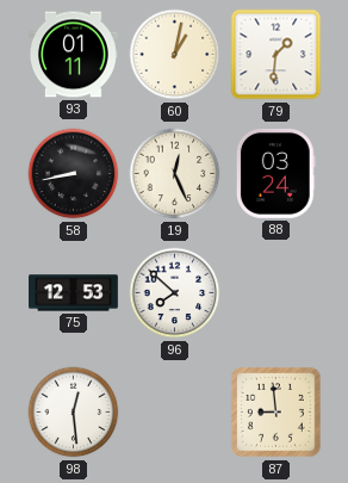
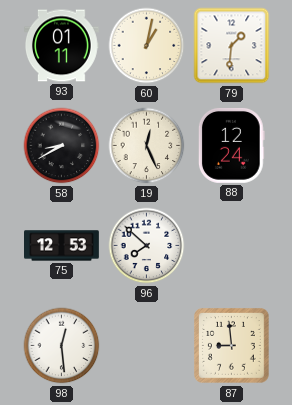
58: 8:43 -> 8:40
88: 03:24 -> 12:24
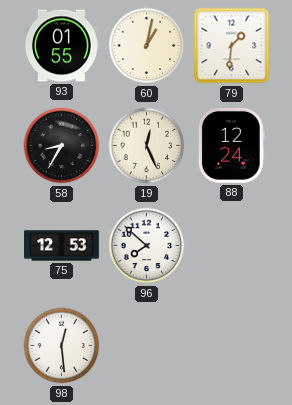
93: 01:11 -> 01:55
58: 8:40 -> 8:35
87: 8:59 -> none
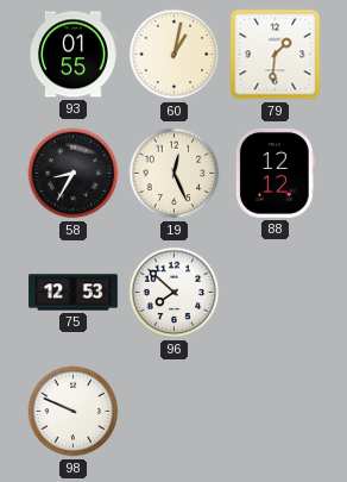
88: 12:24 -> 12:12
98: 12:29 -> 9:49
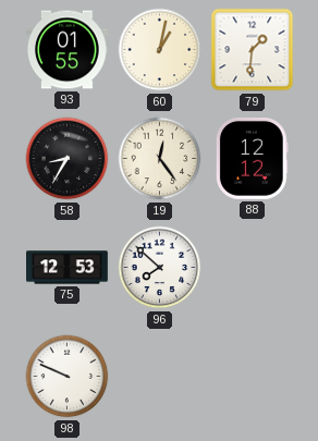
19: 12:26 -> 12:24
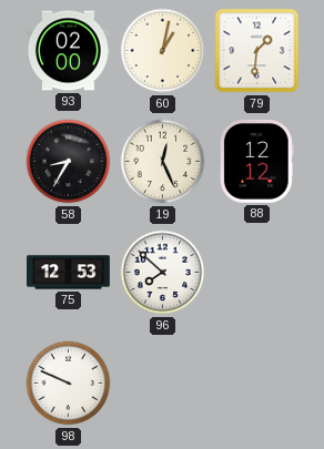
93: 01:55 -> 02:00
19: 12:24 -> 12:26
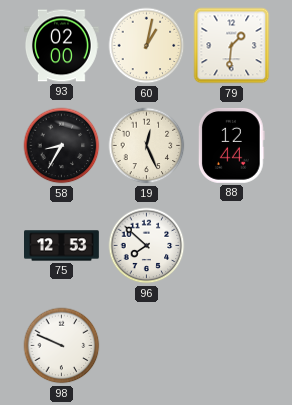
88: 12:12 -> 12:44
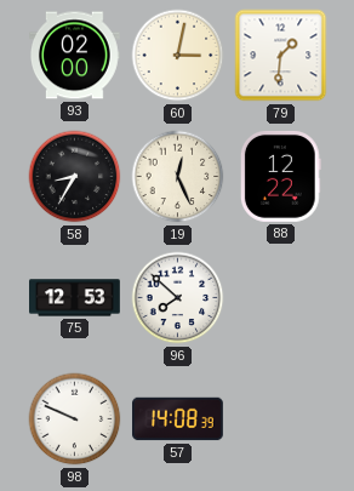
60: 1:02 -> 3:02
88: 12:44 -> 12:22
57: none -> 14:08
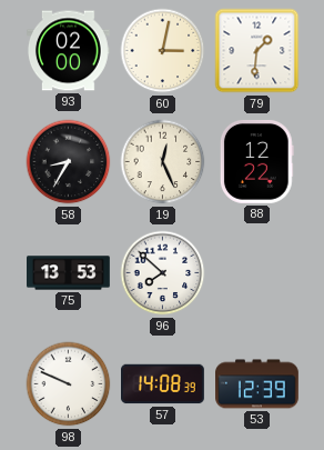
75: 12:53 -> 13:53
53: none -> 12:39
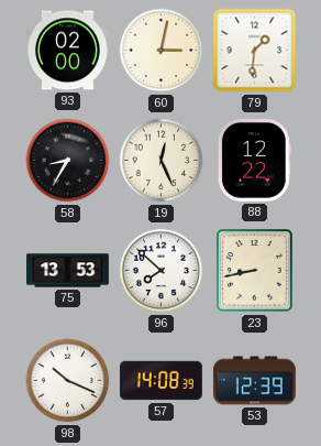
23: none -> 8:43
98: 9:49 -> 10:19
